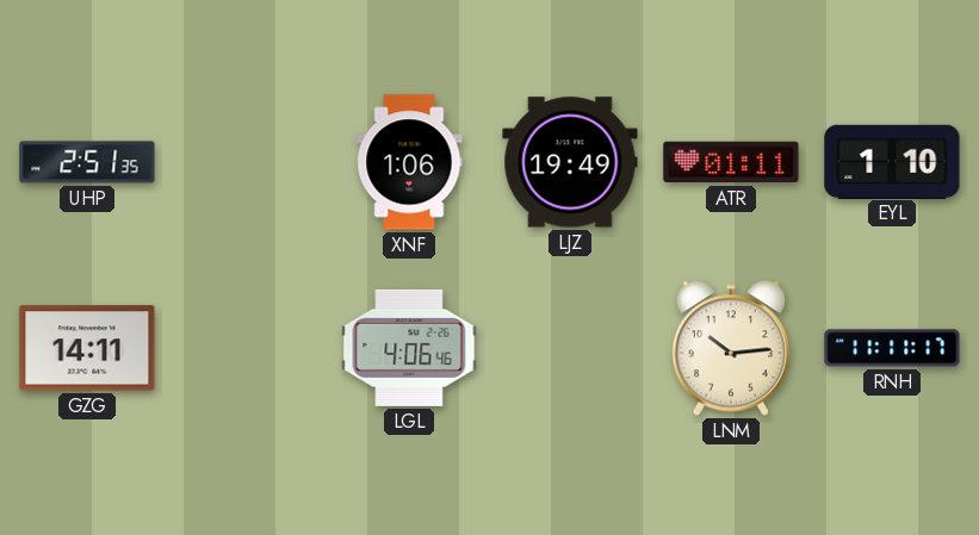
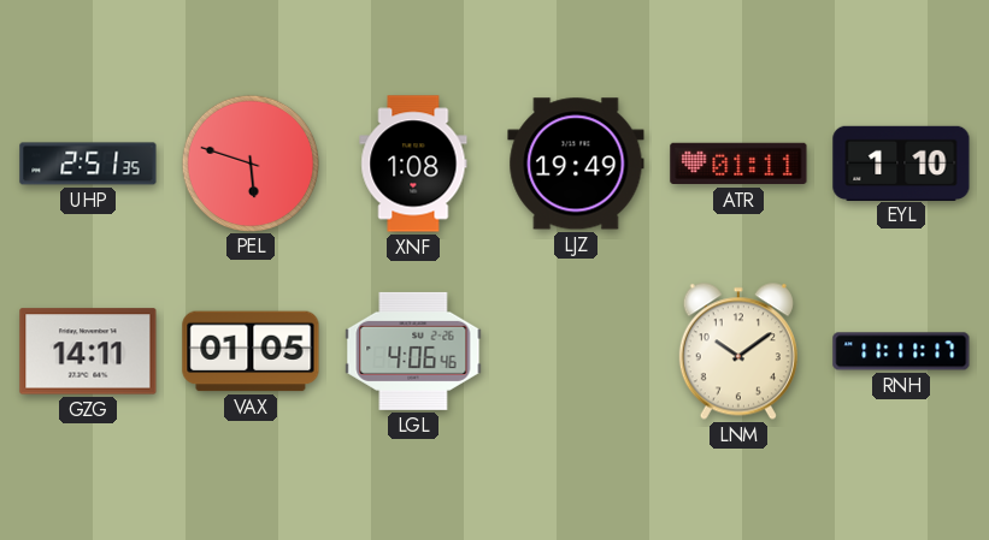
PEL: none -> 5:48
XNF: 1:06 -> 1:08
VAX: none -> 01:05
LNM: 10:14 -> 10:09
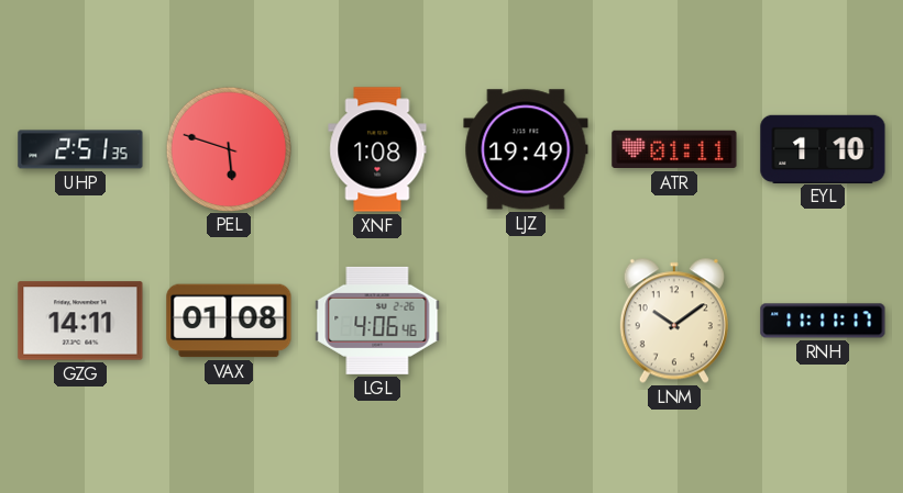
VAX: 01:05 -> 01:08
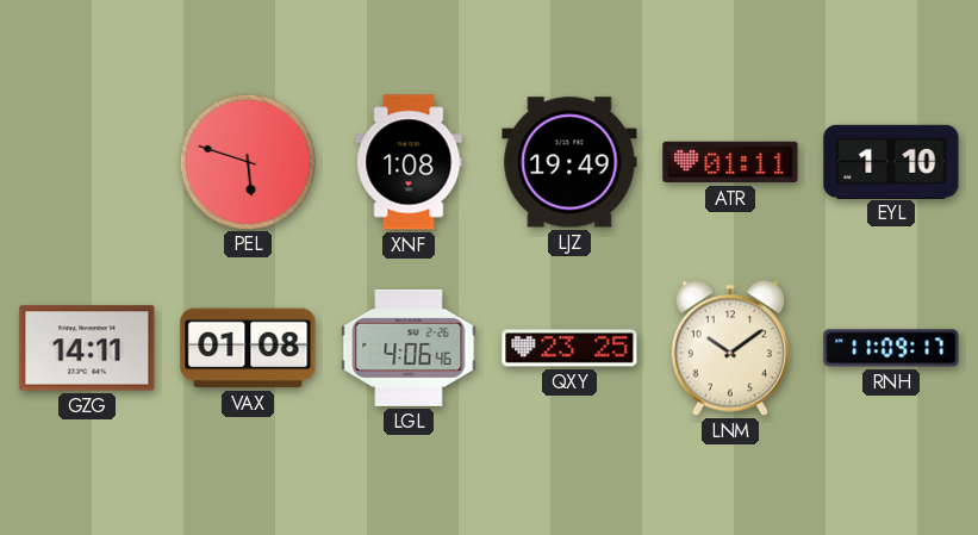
UHP: 2:51 -> none
QXY: none -> 23:25
RNH: 11:11 -> 11:09
